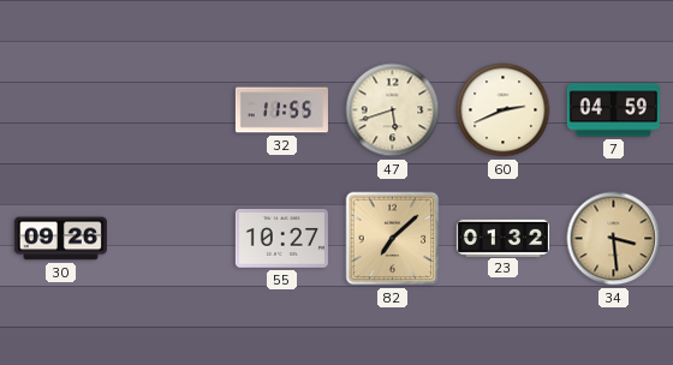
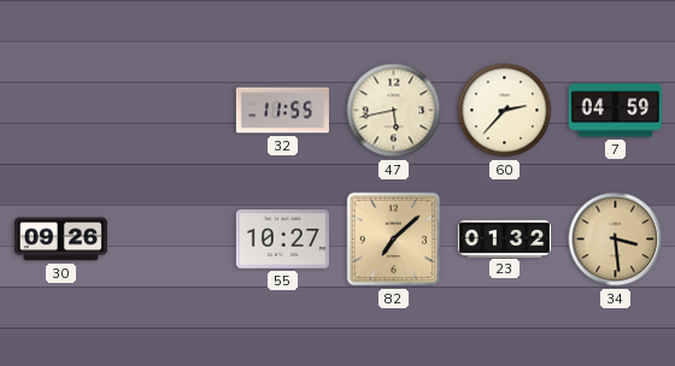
47: 5:42 -> 5:43
60: 2:41 -> 2:37
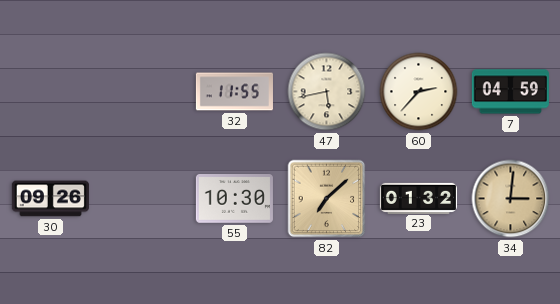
55: 10:27 -> 10:30
34: 3:29 -> 3:01
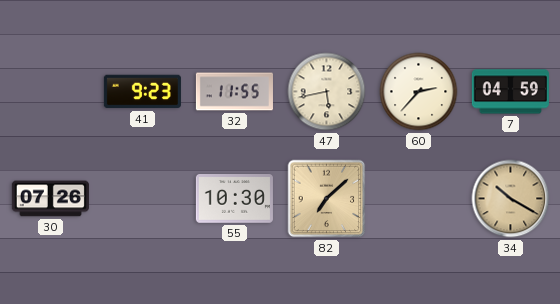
41: none -> 9:23
30: 09:26 -> 07:26
23: 01:32 -> none
34: 3:01 -> 10:20
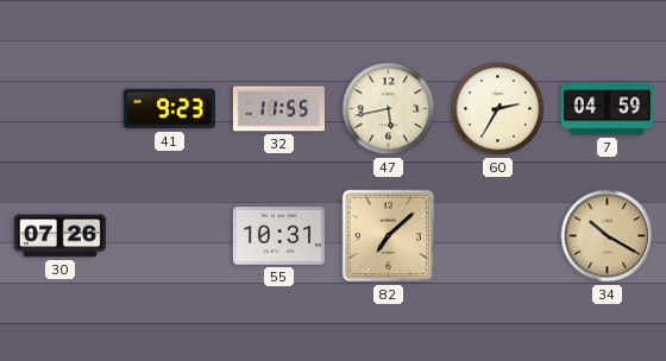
60: 2:37 -> 2:35
55: 10:30 -> 10:31
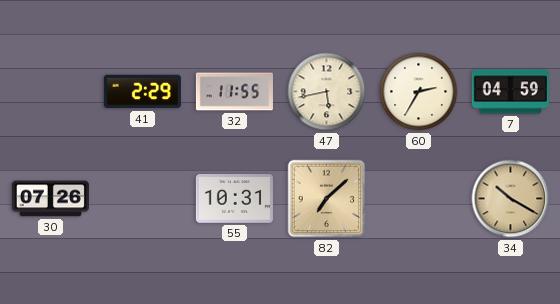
41: 9:23 -> 2:29
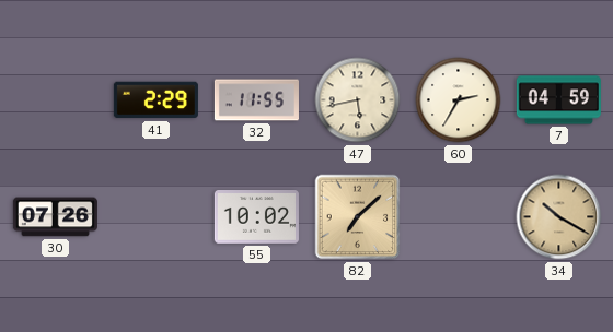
55: 10:31 -> 10:02
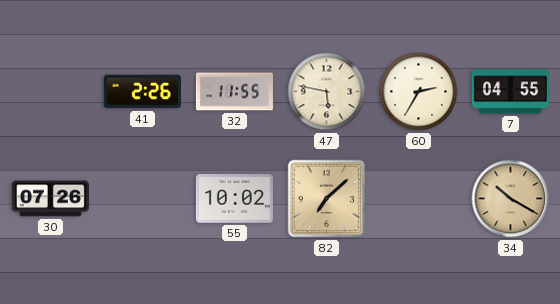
41: 2:29 -> 2:26
47: 5:43 -> 5:47
7: 04:59 -> 04:55
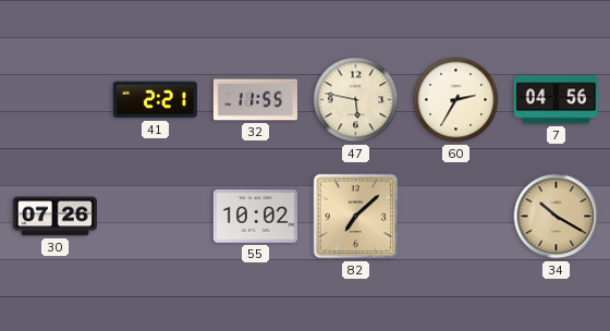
41: 2:26 -> 2:21
7: 04:55 -> 04:56
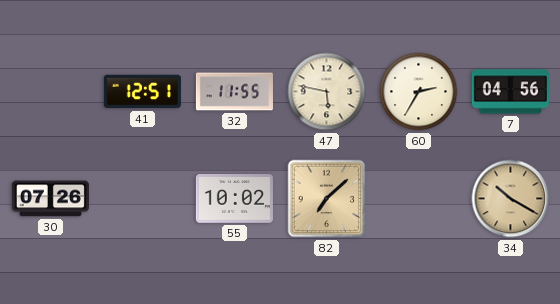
41: 2:21 -> 12:51
